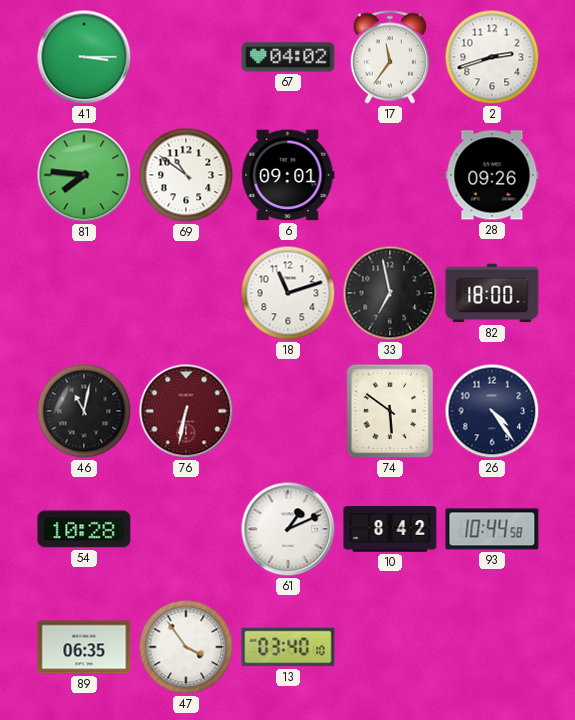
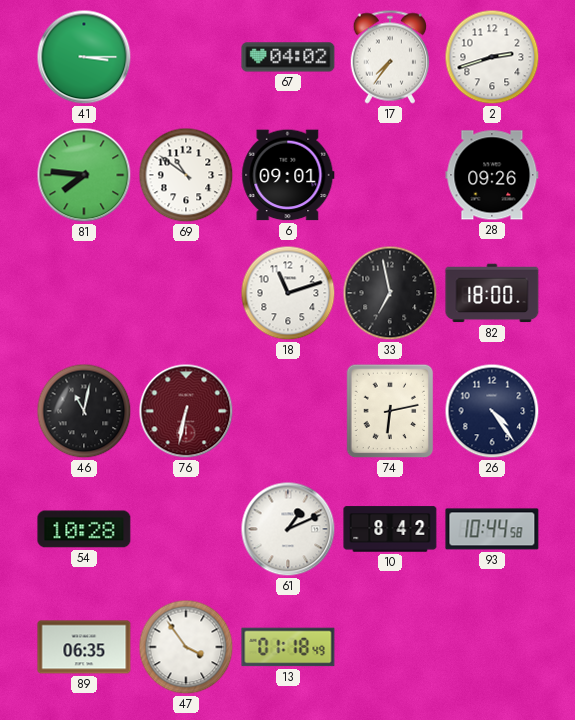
17: 11:36 -> 7:36
74: 5:51 -> 6:13
13: 03:40 -> 01:18
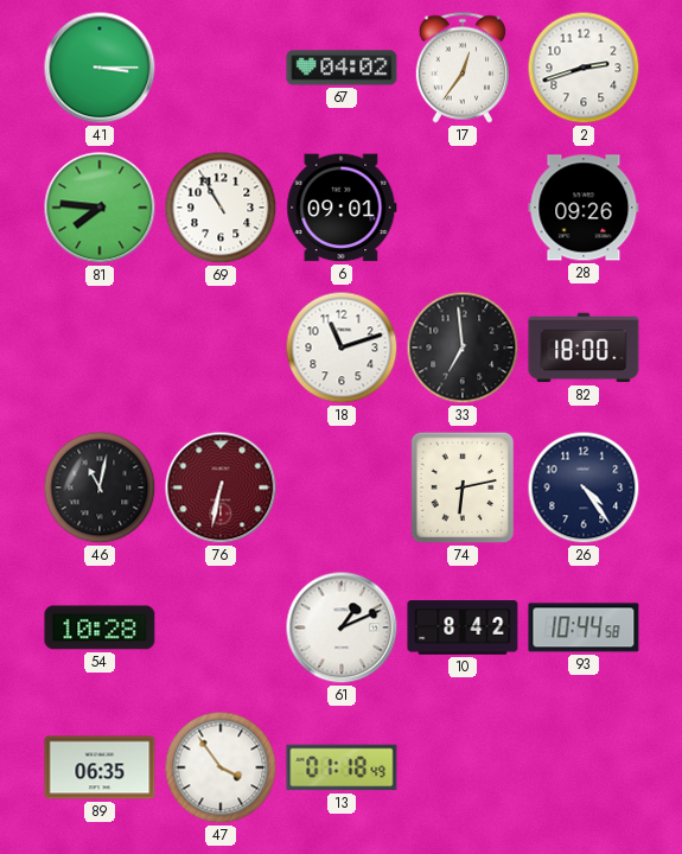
17: 7:36 -> 12:36
69: 10:51 -> 10:55
33: 6:58 -> 6:59
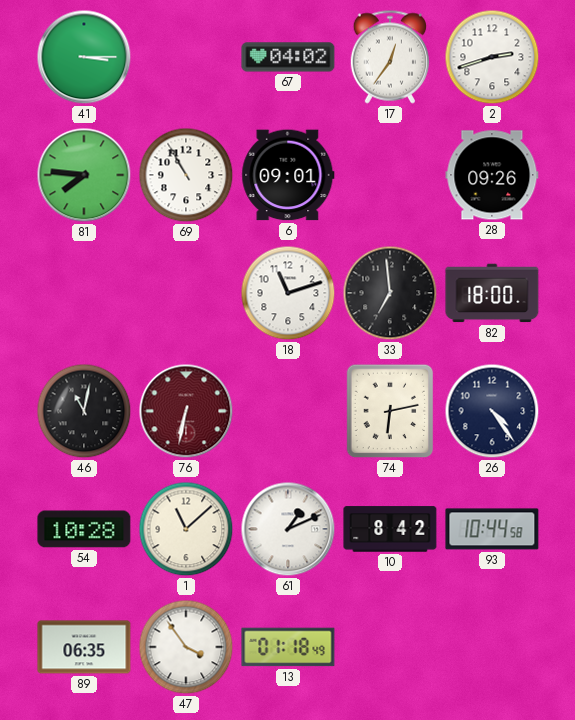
1: none -> 11:08
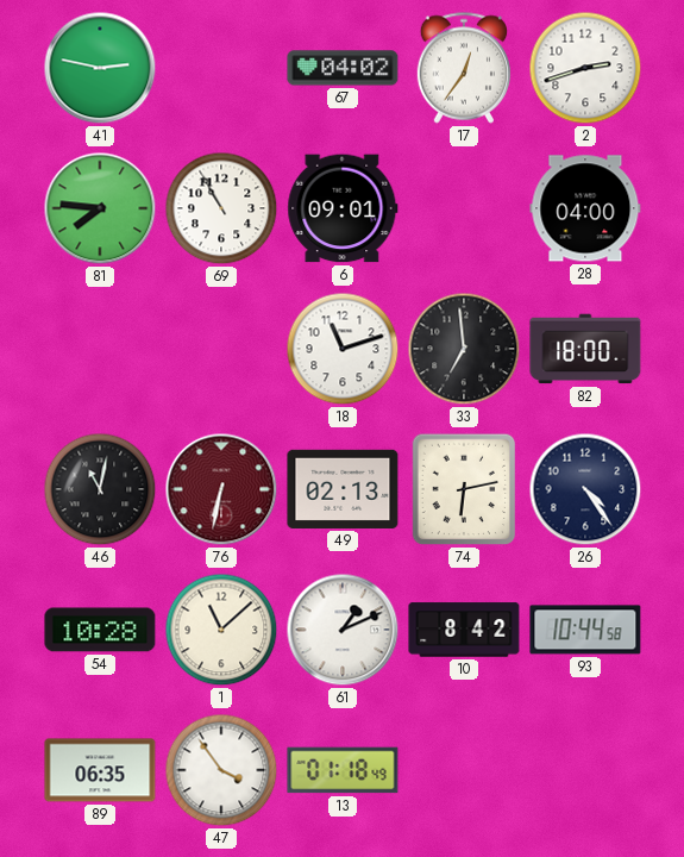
41: 3:15 -> 2:47
28: 09:26 -> 04:00
49: none -> 02:13
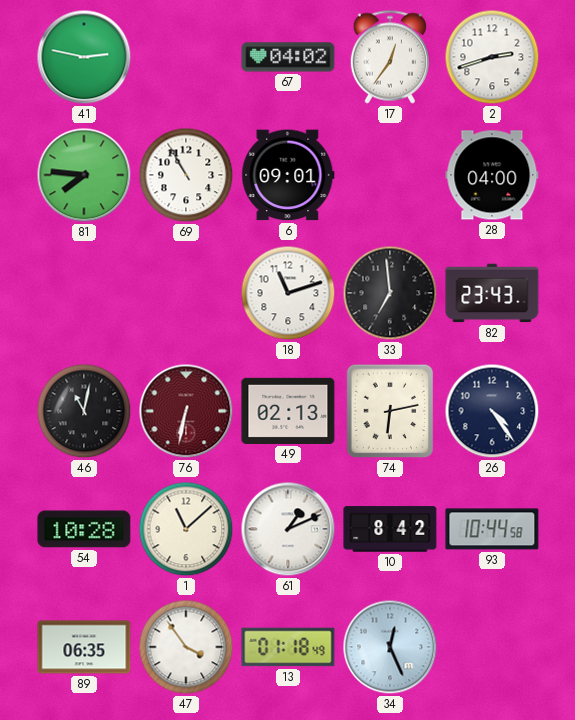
82: 18:00 -> 23:43
34: none -> 12:26
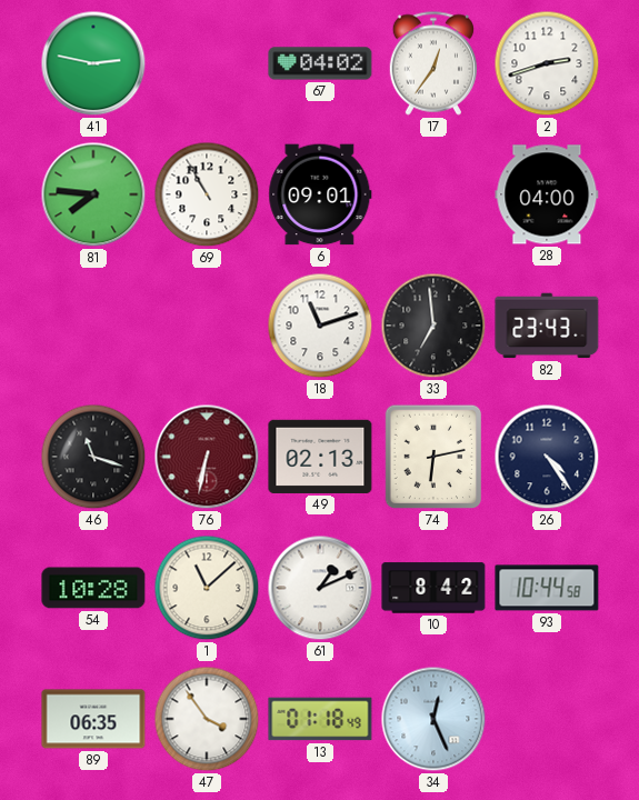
46: 11:02 -> 11:18
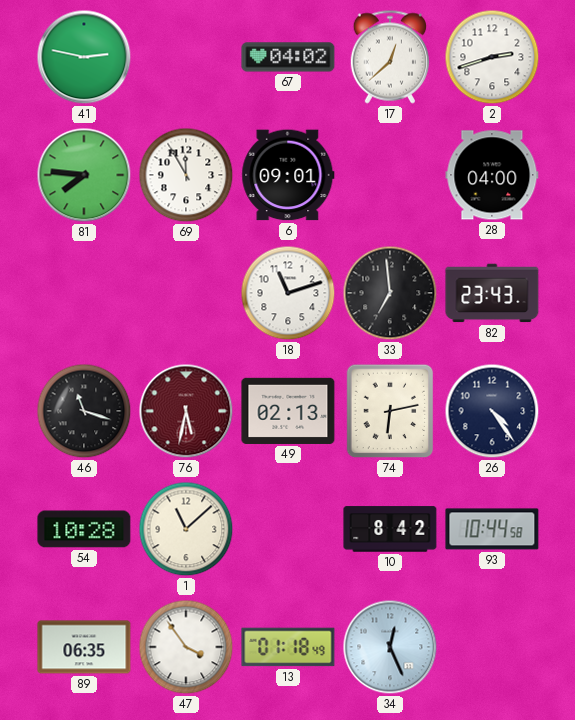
17: 12:36 -> 12:38
69: 10:55 -> 11:55
76: 6:32 -> 5:32
61: 1:11 -> none
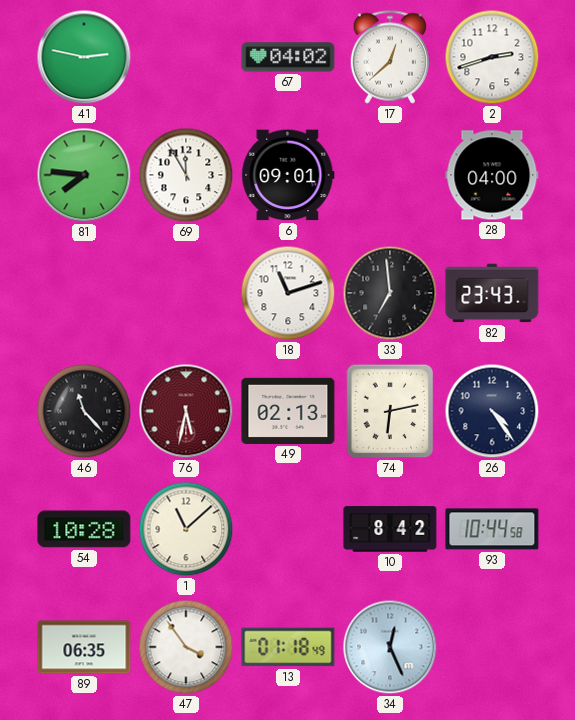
46: 11:18 -> 11:23
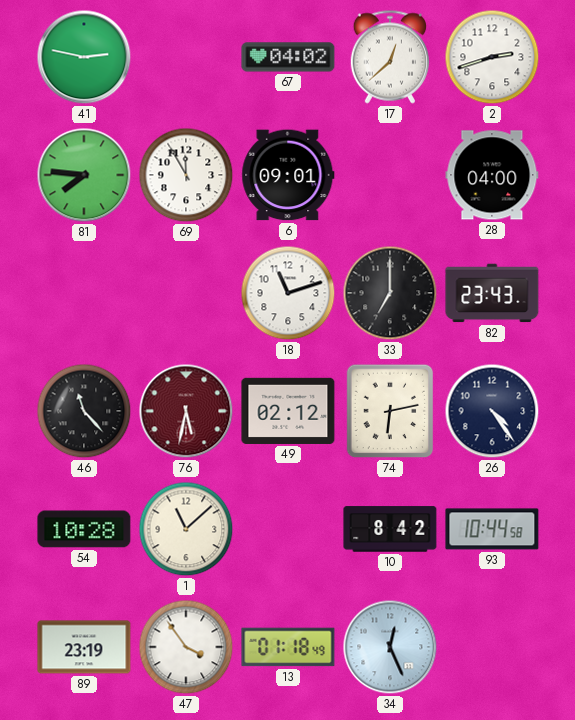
33: 6:59 -> 7:00
49: 02:13 -> 02:12
89: 06:35 -> 23:19
